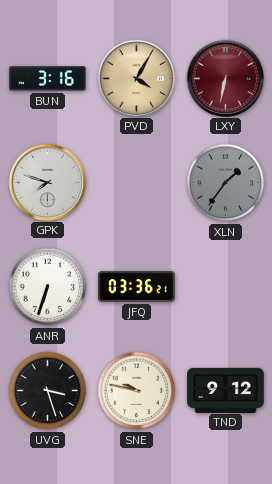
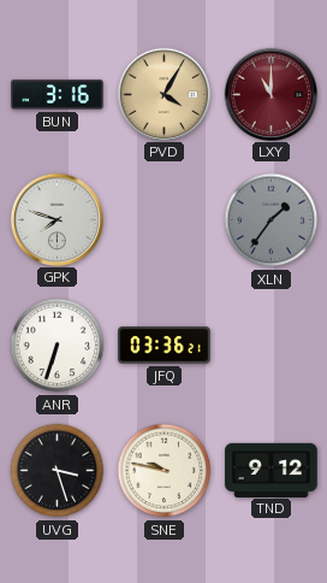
LXY: 6:32 -> 11:00
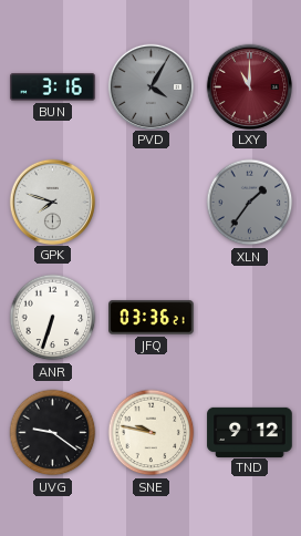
PVD dial: champagne -> grey
UVG: 3:27 -> 9:21
